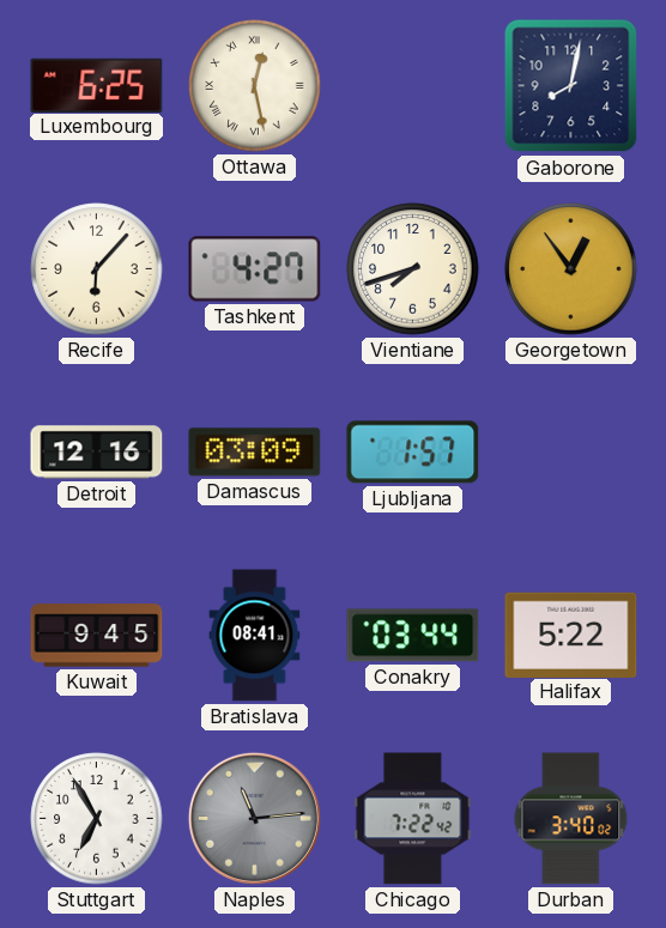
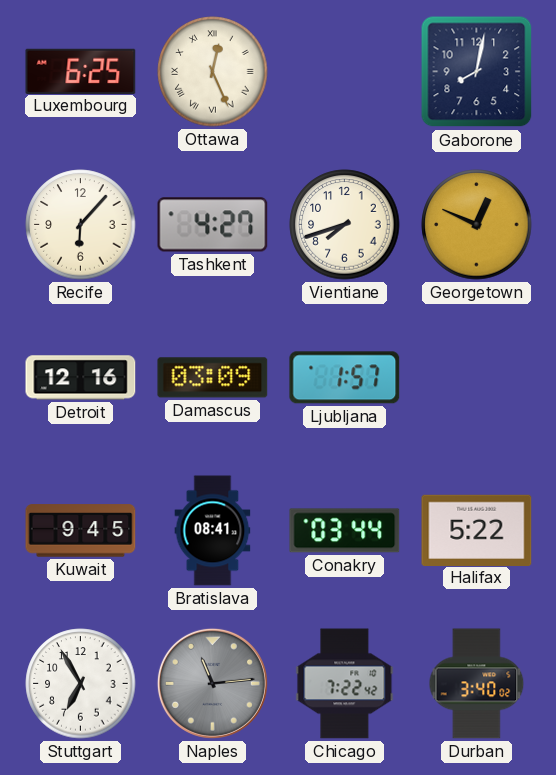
Ottawa: 12:28 -> 12:26
Georgetown: 12:54 -> 12:49
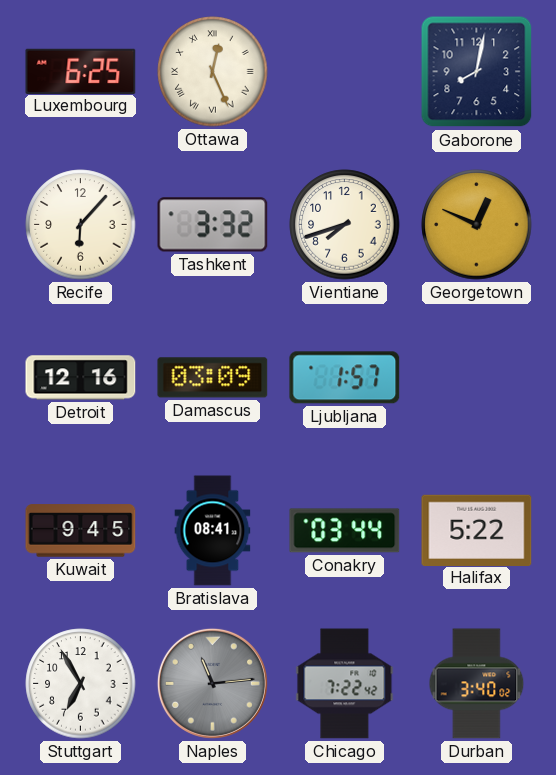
Tashkent: 4:27 -> 3:32
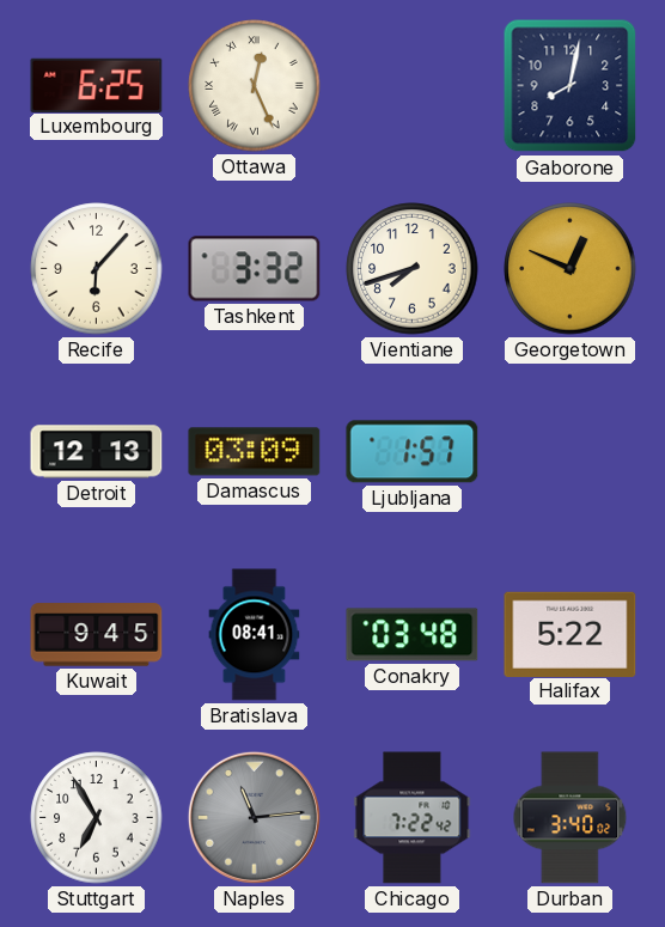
Detroit: 12:16 -> 12:13
Conakry: 03:44 -> 03:48
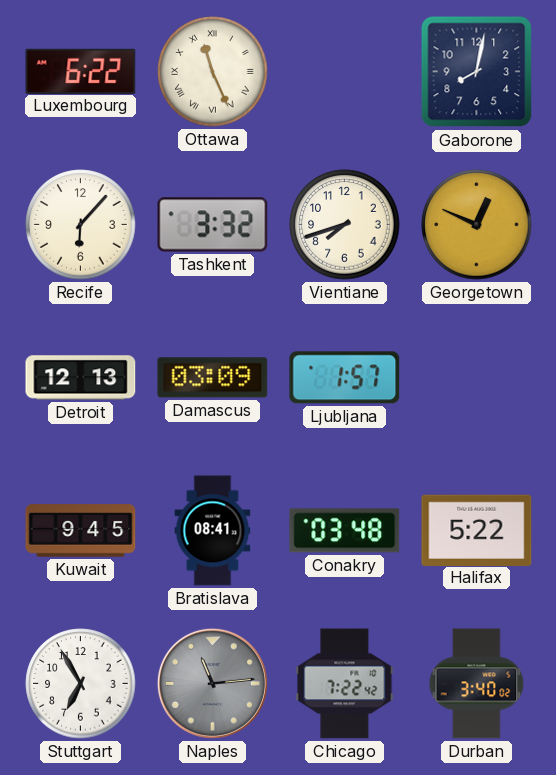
Luxembourg: 6:25 -> 6:22
Ottawa: 12:26 -> 11:26
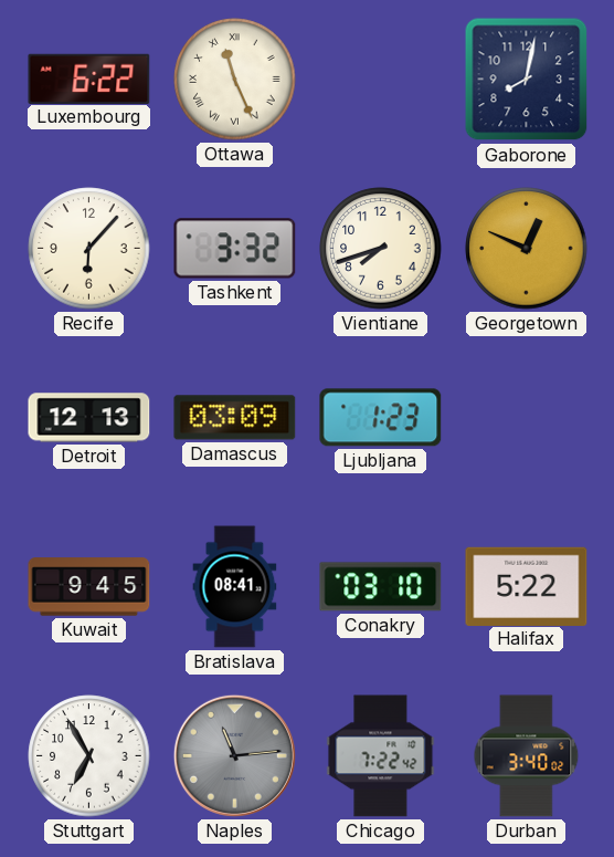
Ljubljana: 1:57 -> 1:23
Conakry: 03:48 -> 03:10
